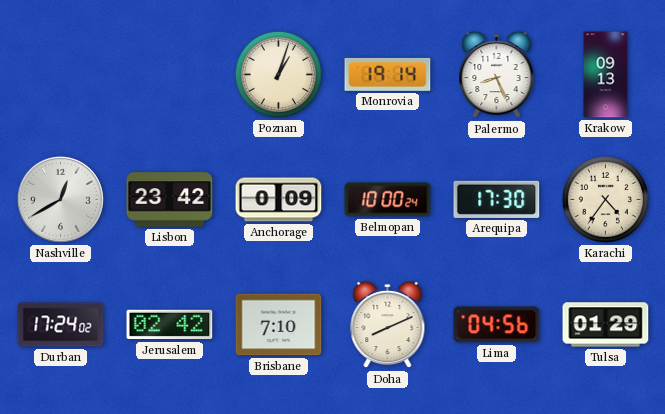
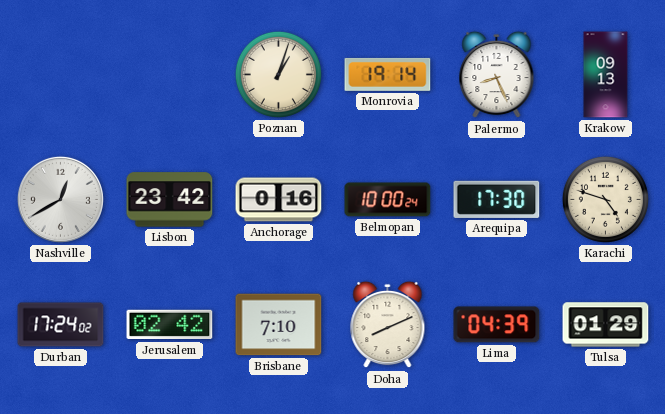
Anchorage: 0:09 -> 0:16
Karachi: 4:36 -> 4:48
Lima: 04:56 -> 04:39
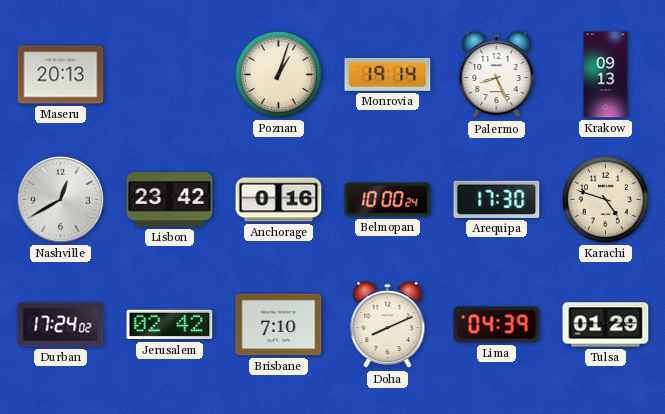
Maseru: none -> 20:13
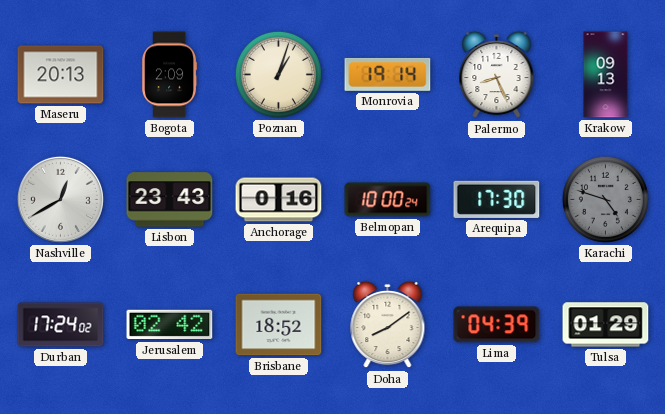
Bogota: none -> 2:09
Lisbon: 23:42 -> 23:43
Karachi dial: cream -> grey
Brisbane: 7:10 -> 18:52
Doha: 8:11 -> 8:09
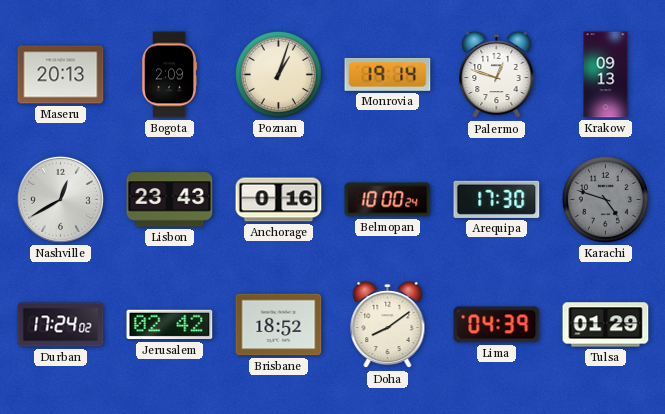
Palermo: 8:26 -> 12:48
